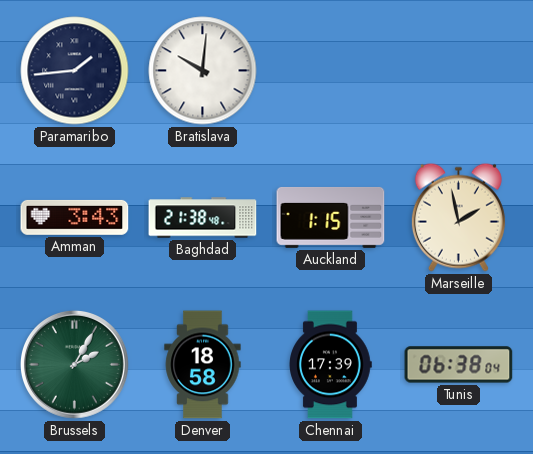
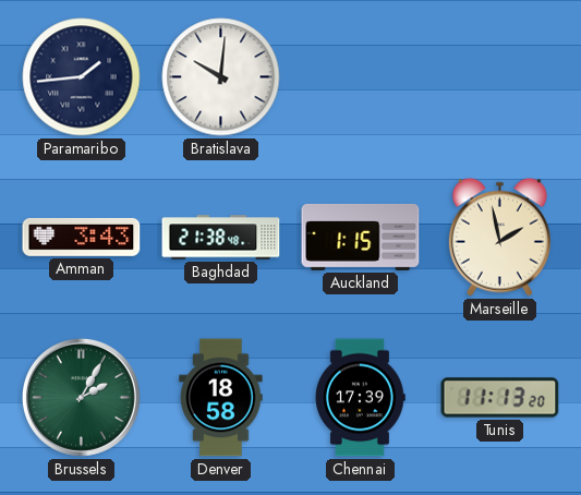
Tunis: 06:38 -> 11:13
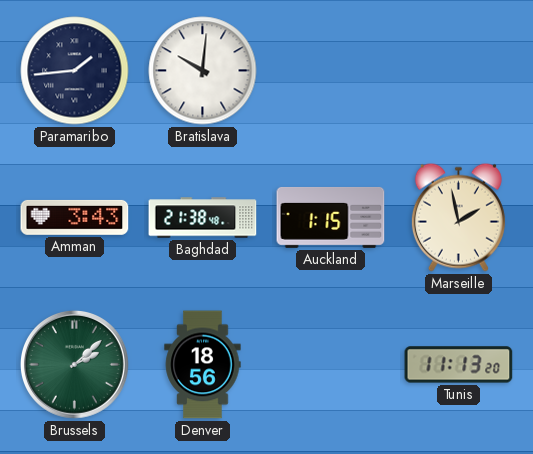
Brussels: 2:05 -> 2:08
Denver: 18:58 -> 18:56
Chennai: 17:39 -> none
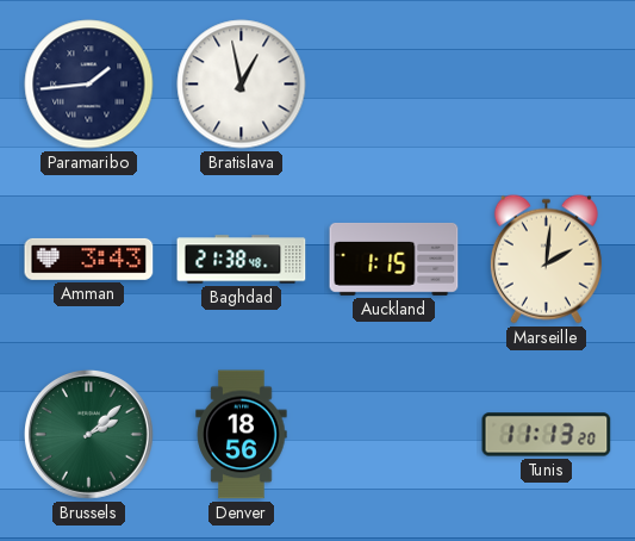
Bratislava: 10:01 -> 12:58
Marseille: 1:58 -> 2:01
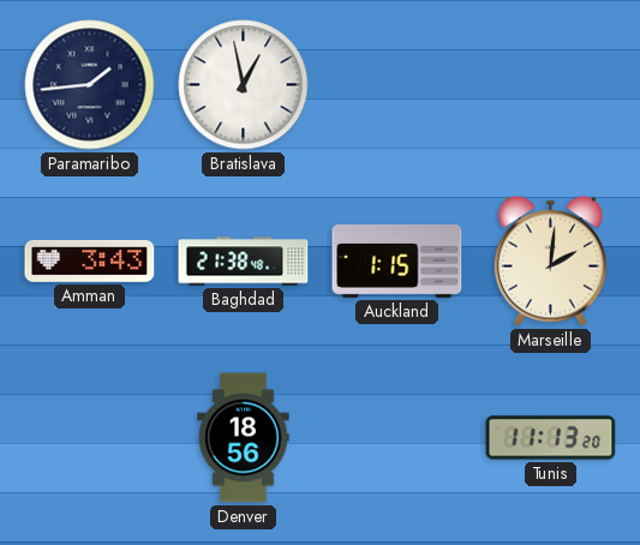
Brussels: 2:08 -> none
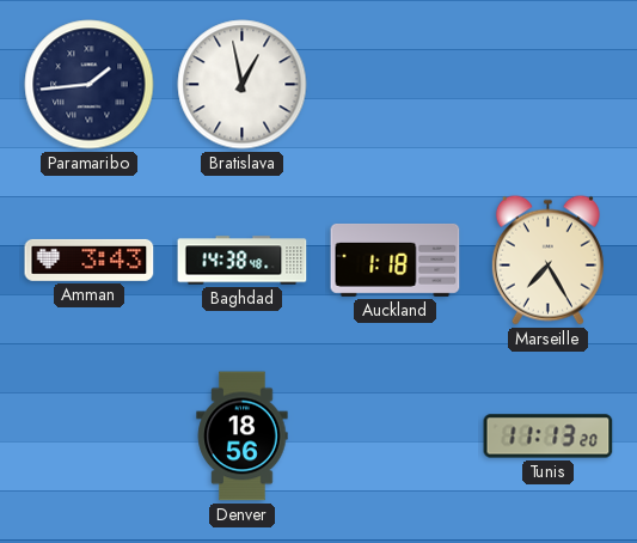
Baghdad: 21:38 -> 14:38
Auckland: 1:15 -> 1:18
Marseille: 2:01 -> 7:25
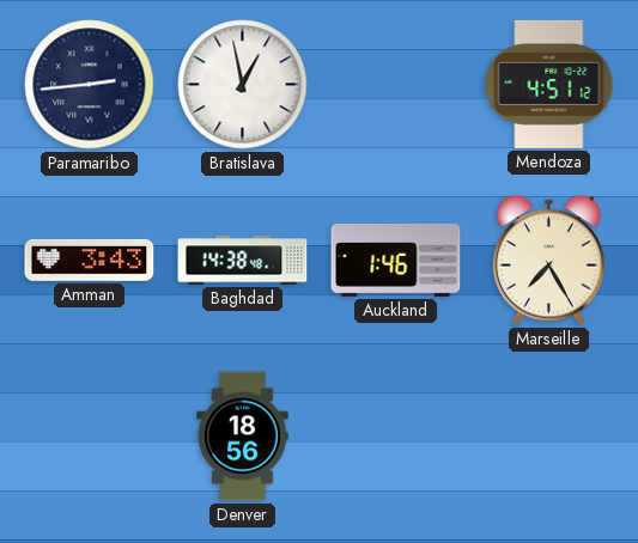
Paramaribo: 1:44 -> 2:44
Mendoza: none -> 4:51
Auckland: 1:18 -> 1:46
Tunis: 11:13 -> none
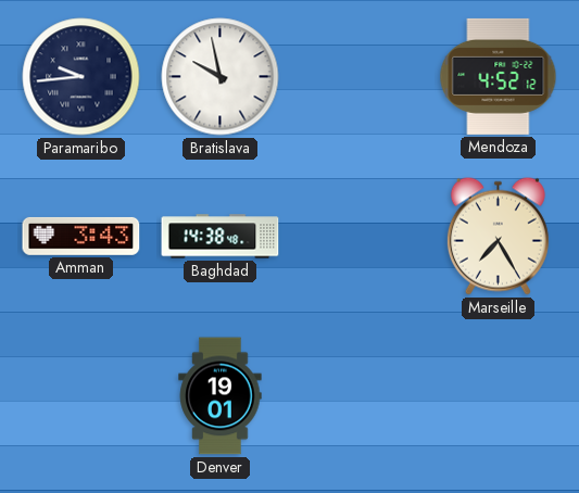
Paramaribo: 2:44 -> 9:44
Bratislava: 12:58 -> 9:58
Mendoza: 4:51 -> 4:52
Auckland: 1:46 -> none
Denver: 18:56 -> 19:01
